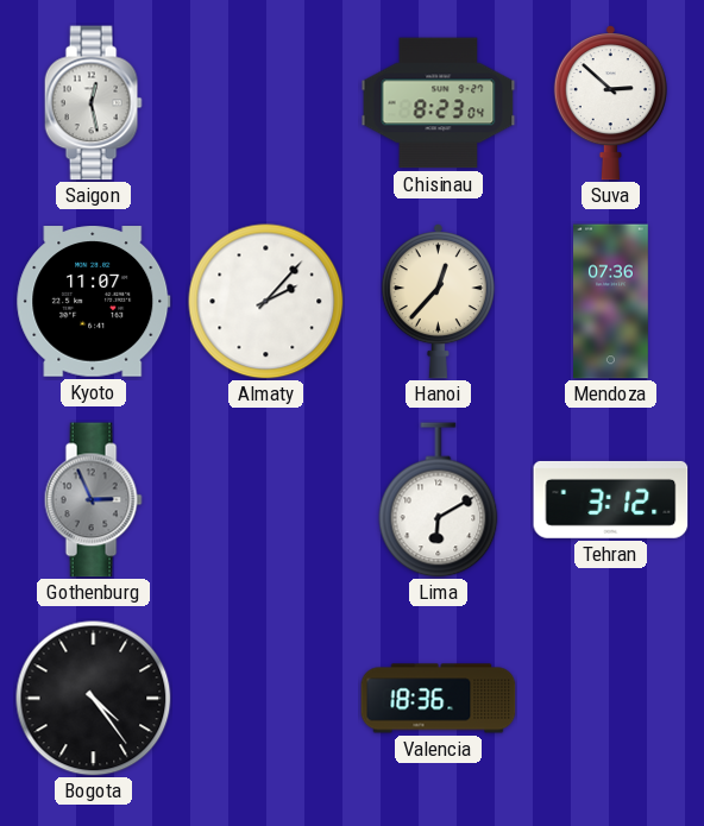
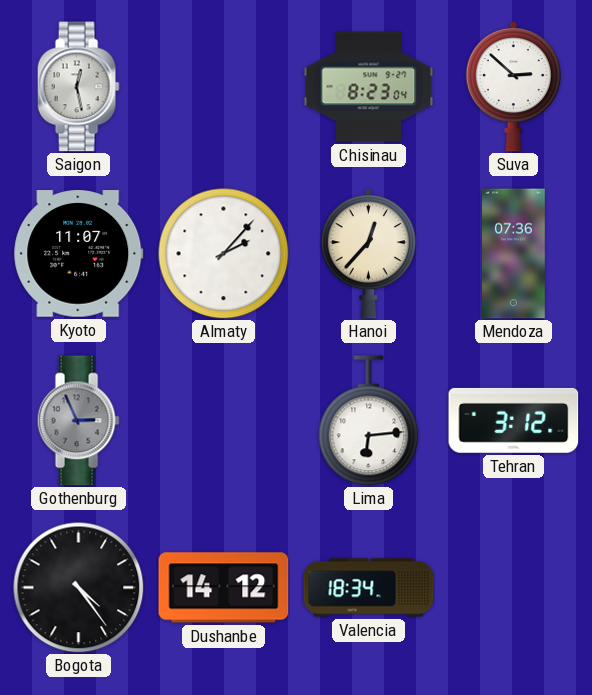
Lima: 6:10 -> 6:14
Dushanbe: none -> 14:12
Valencia: 18:36 -> 18:34
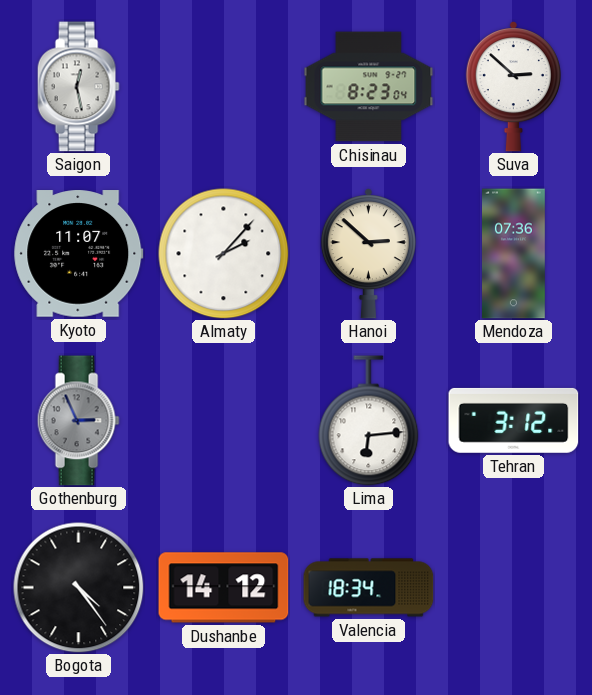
Hanoi: 12:37 -> 2:52
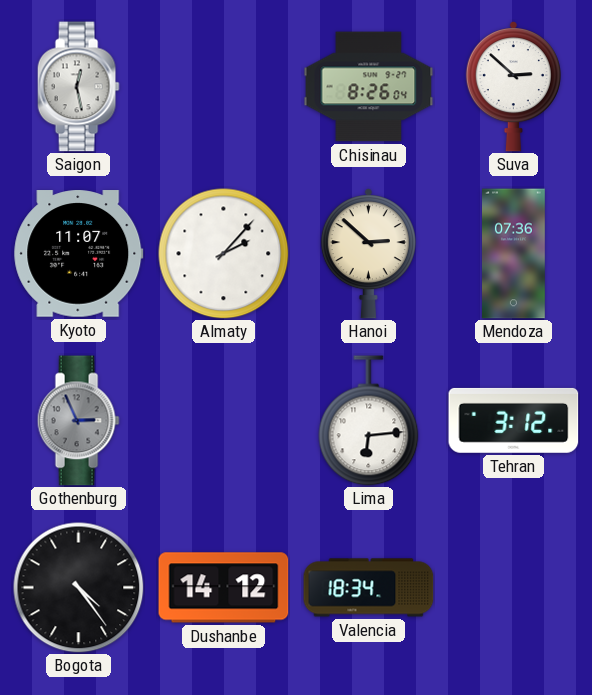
Chisinau: 8:23 -> 8:26
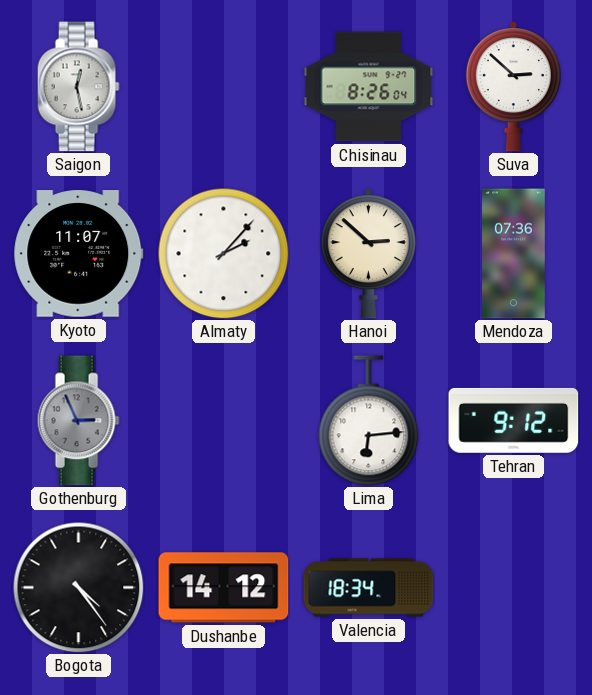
Tehran: 3:12 -> 9:12
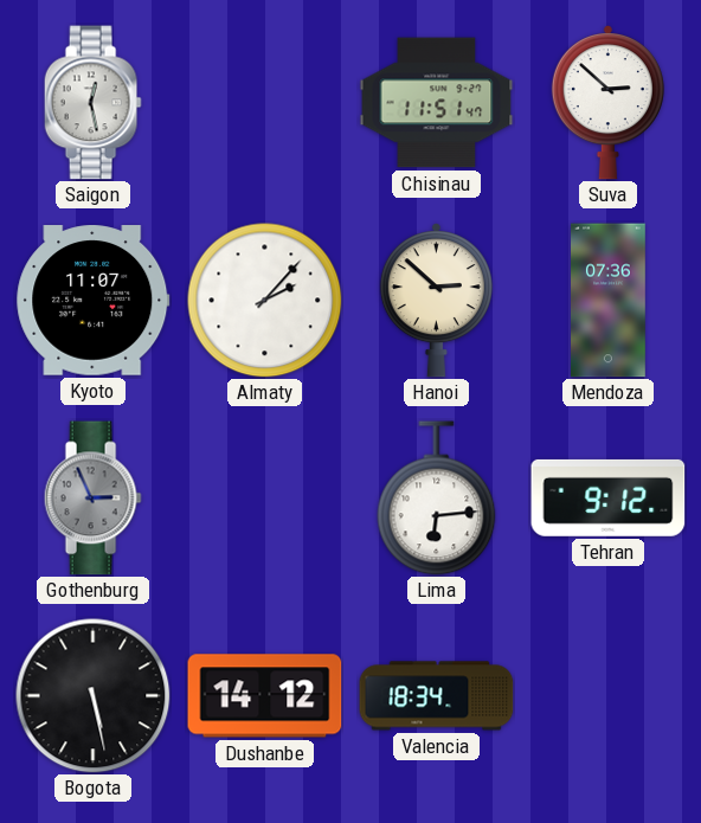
Chisinau: 8:26 -> 11:51
Bogota: 4:24 -> 5:28
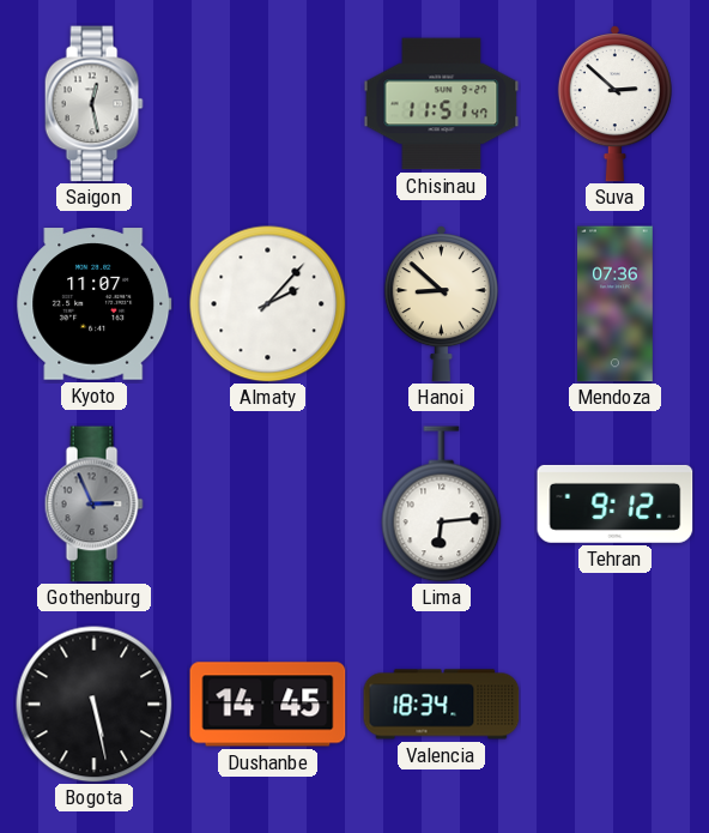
Hanoi: 2:52 -> 8:52
Dushanbe: 14:12 -> 14:45
